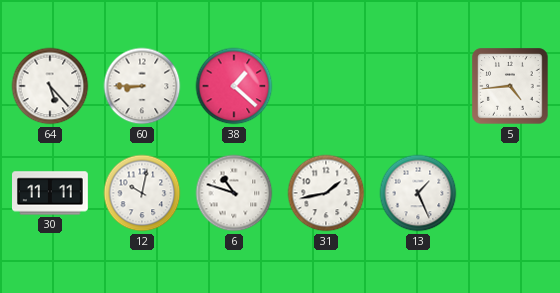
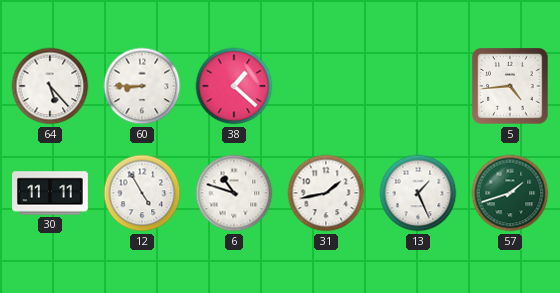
12: 10:02 -> 4:55
57: none -> 1:42
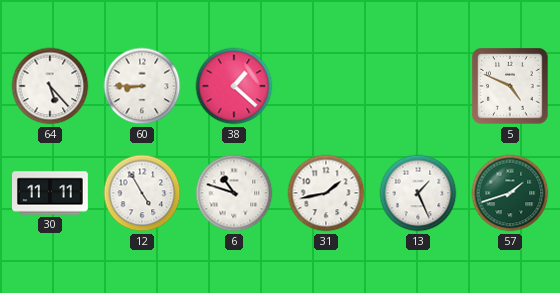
5: 4:44 -> 4:49
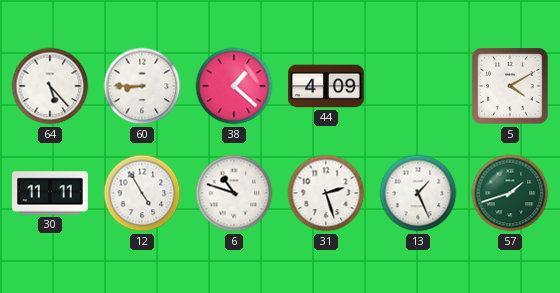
44: none -> 4:09
5: 4:49 -> 4:10
31: 1:43 -> 2:27
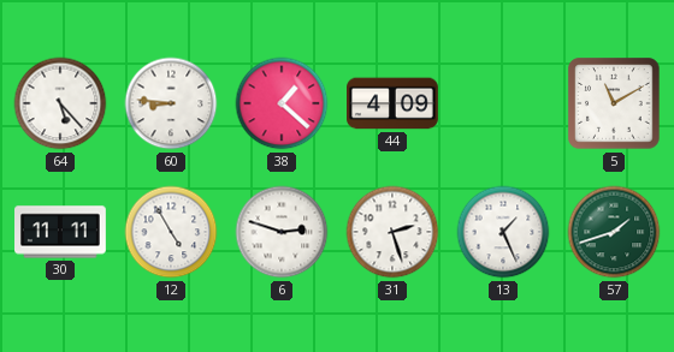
60: 8:45 -> 8:46
5: 4:10 -> 11:10
6: 10:48 -> 2:48
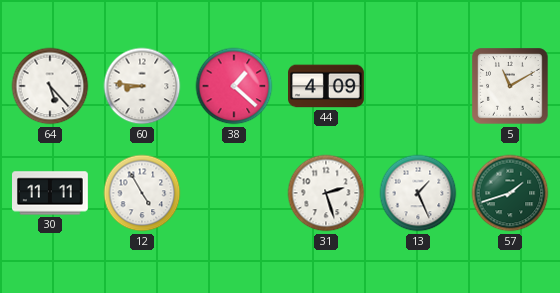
6: 2:48 -> none
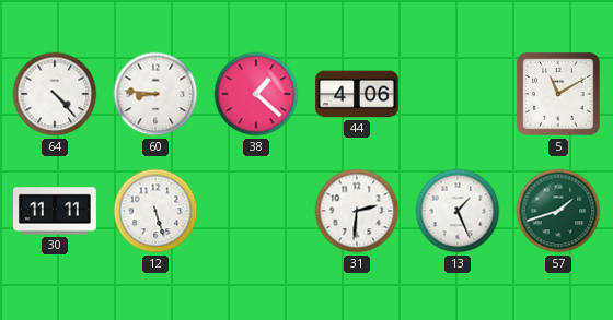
64: 5:23 -> 4:23
44: 4:09 -> 4:06
12: 4:55 -> 5:27
31: 2:27 -> 2:31
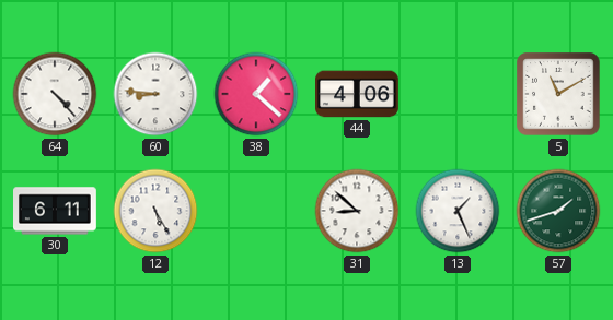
30: 11:11 -> 6:11
12: 5:27 -> 5:25
31: 2:31 -> 8:52
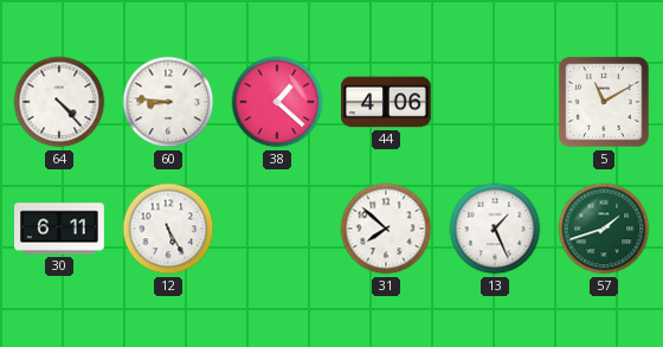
31: 8:52 -> 7:52
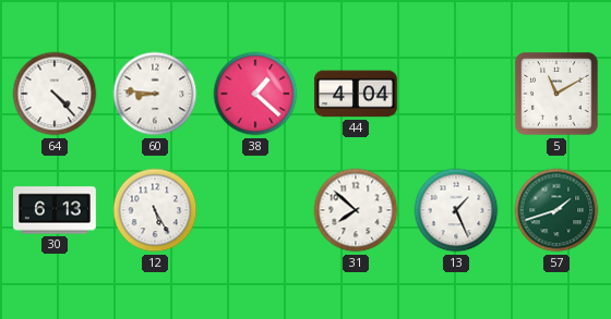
44: 4:06 -> 4:04
30: 6:11 -> 6:13
